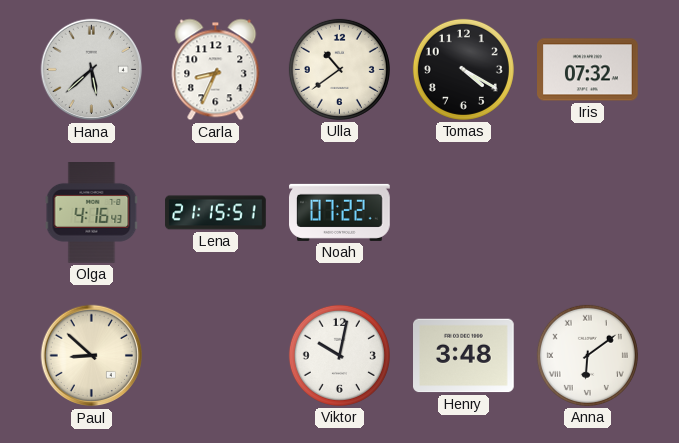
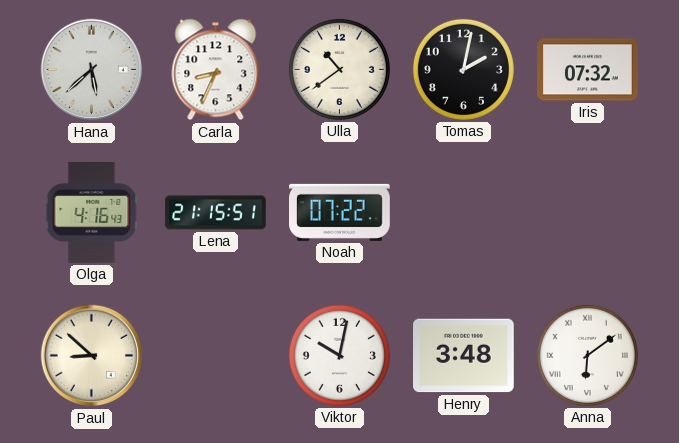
Tomas: 4:20 -> 2:02
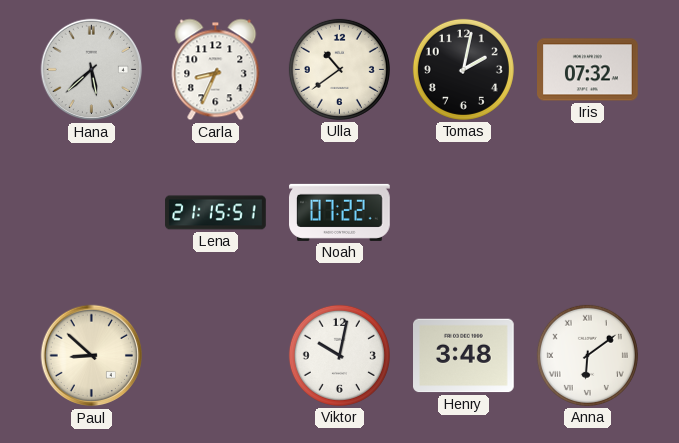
Olga: 4:16 -> none
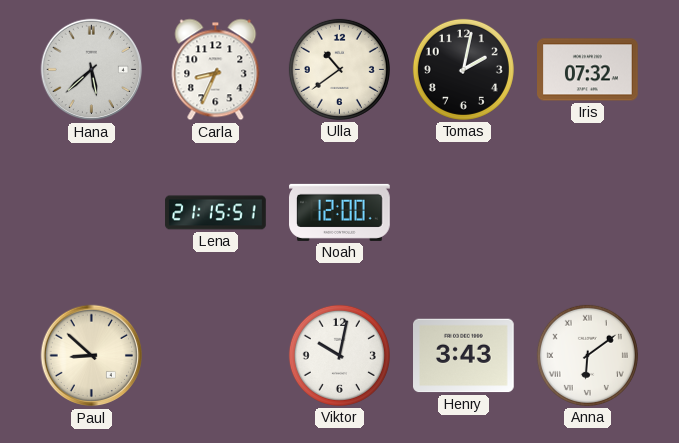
Noah: 07:22 -> 12:00
Henry: 3:48 -> 3:43
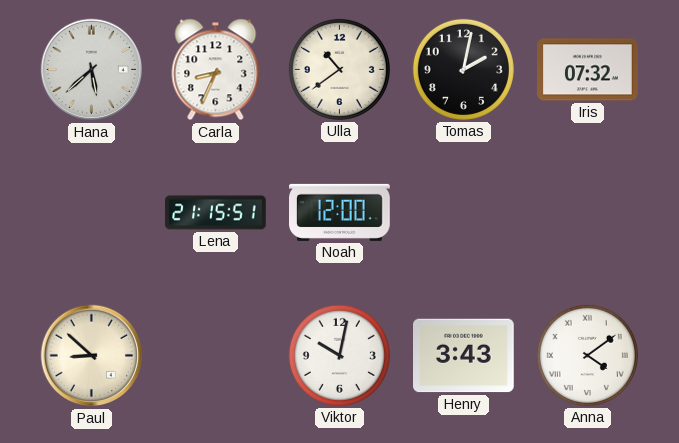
Anna: 6:09 -> 4:09
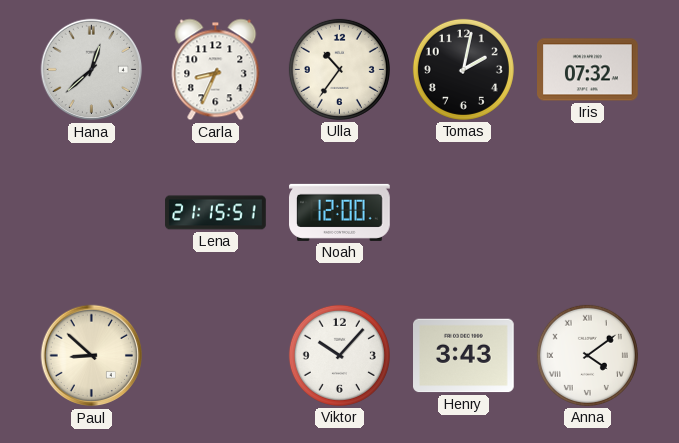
Hana: 5:38 -> 12:38
Ulla: 10:39 -> 10:36
Viktor: 10:02 -> 10:07
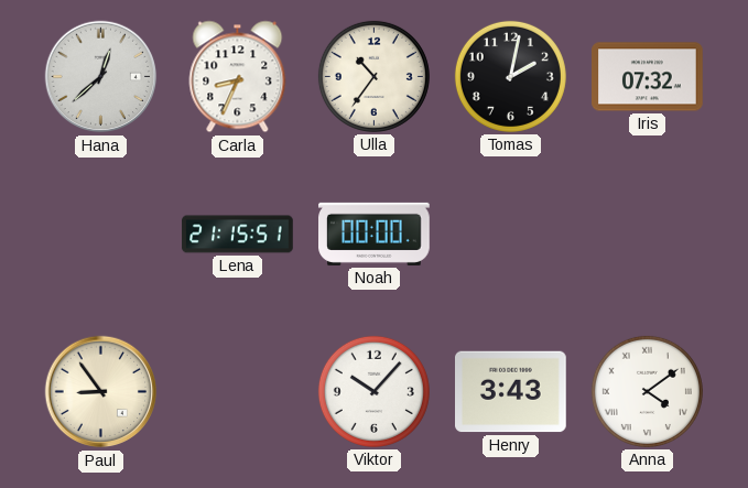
Noah: 12:00 -> 00:00
Paul: 8:52 -> 8:54
